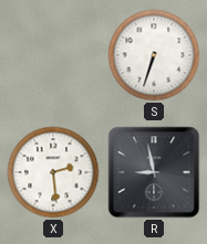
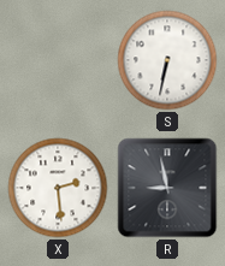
S: 6:33 -> 6:32
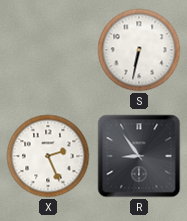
X: 2:29 -> 2:26
R: 8:58 -> 8:54
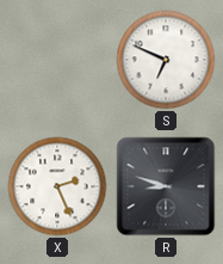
S: 6:32 -> 6:49
R: 8:54 -> 8:48
